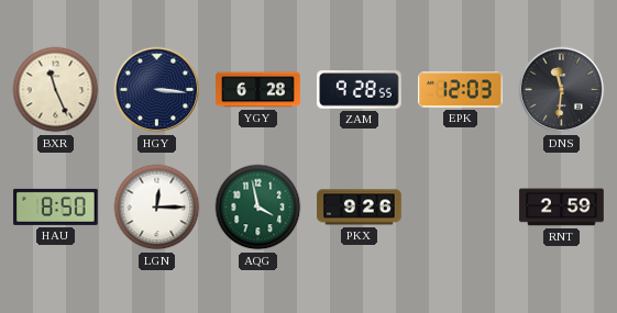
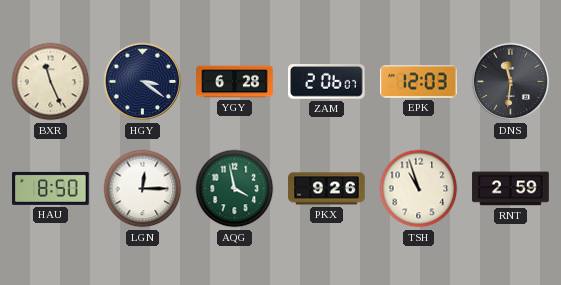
HGY: 3:16 -> 3:21
ZAM: 9:28 -> 2:06
TSH: none -> 10:57
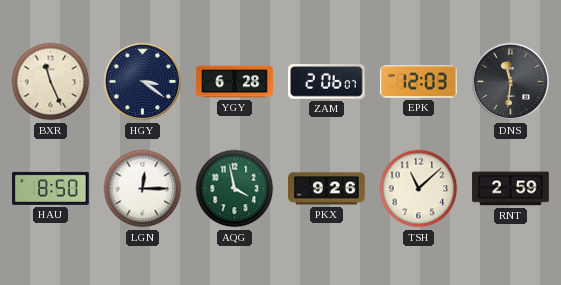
TSH: 10:57 -> 11:08
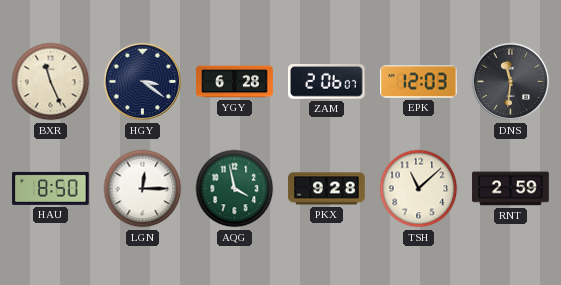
PKX: 9:26 -> 9:28
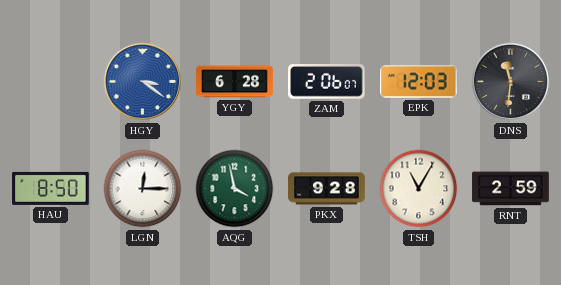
BXR: 11:26 -> none
HGY dial: navy -> blue
TSH: 11:08 -> 11:05
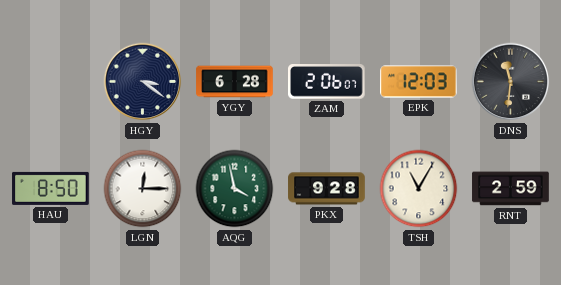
HGY dial: blue -> navy
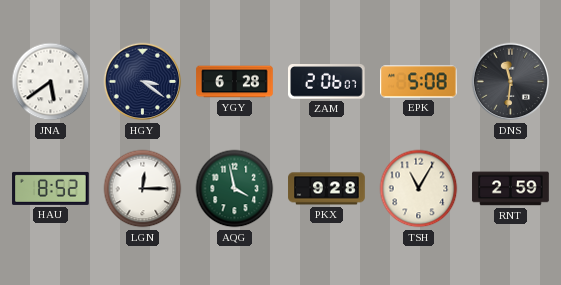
JNA: none -> 5:39
EPK: 12:03 -> 5:08
HAU: 8:50 -> 8:52
